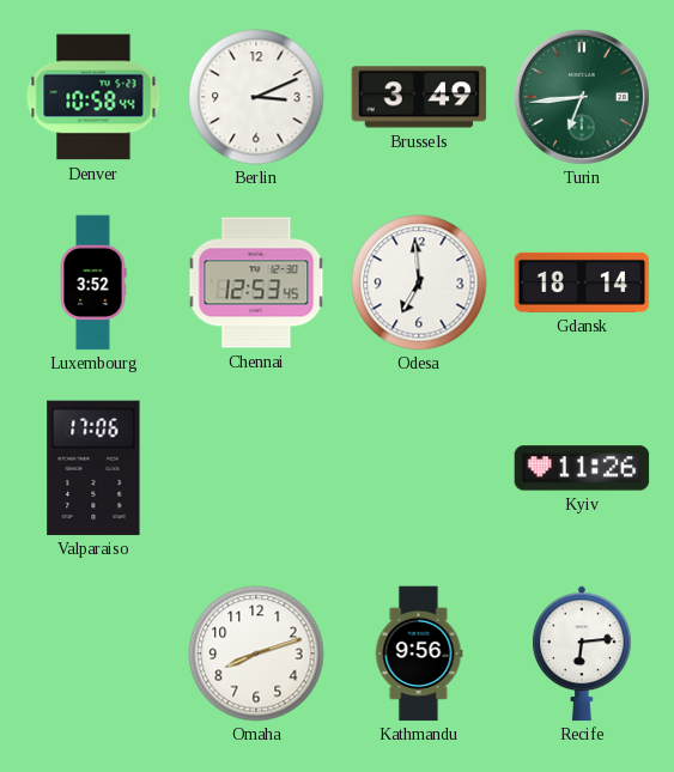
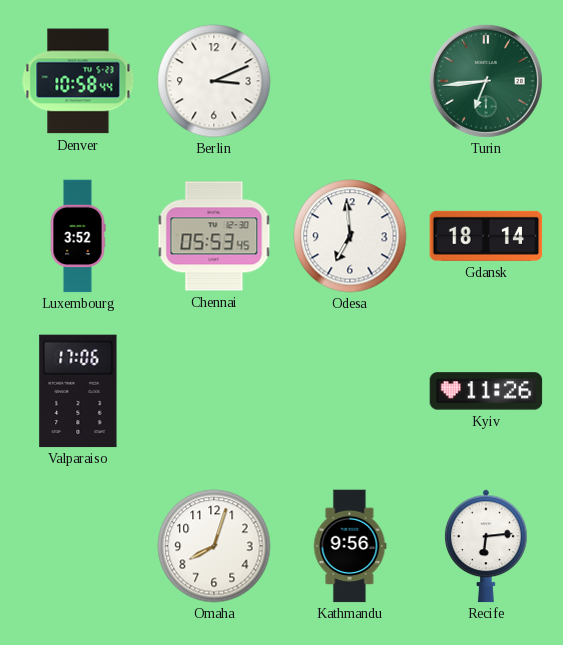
Brussels: 3:49 -> none
Chennai: 12:53 -> 05:53
Omaha: 8:12 -> 8:03
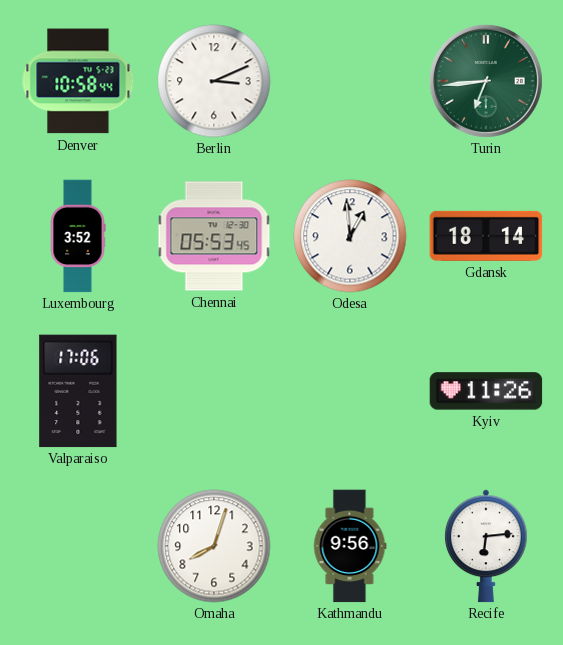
Odesa: 6:59 -> 12:59
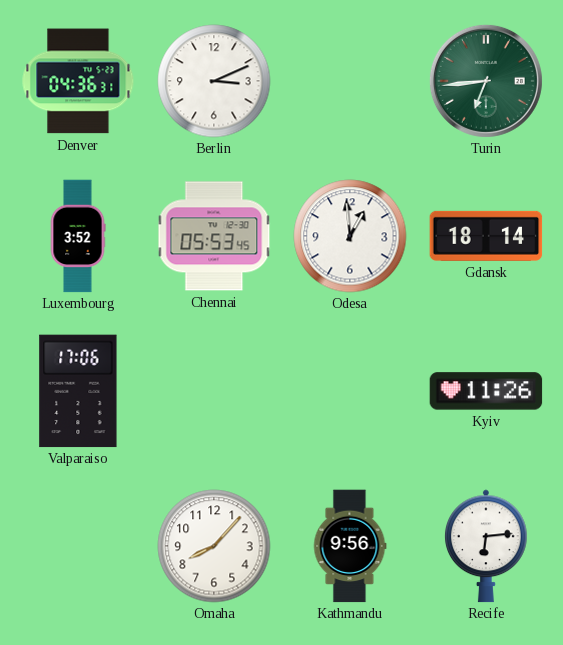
Denver: 10:58 -> 04:36
Omaha: 8:03 -> 8:07
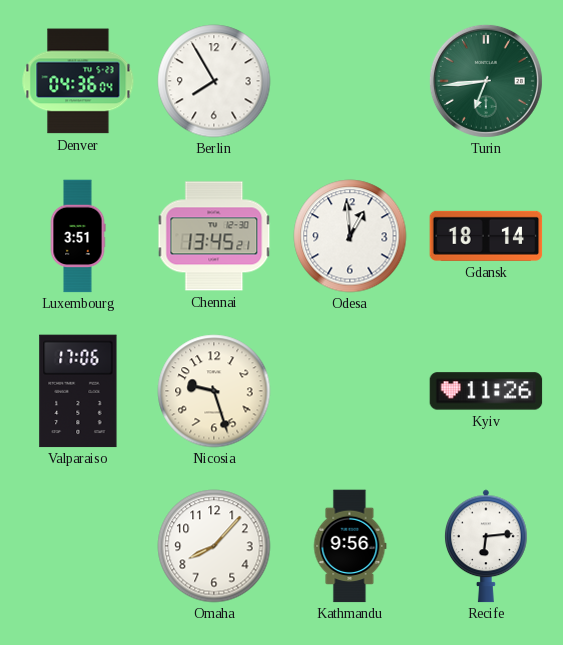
Denver: 04:36:31 -> 04:36:04
Berlin: 3:11 -> 7:55
Luxembourg: 3:52 -> 3:51
Chennai: 05:53 -> 13:45
Nicosia: none -> 9:27
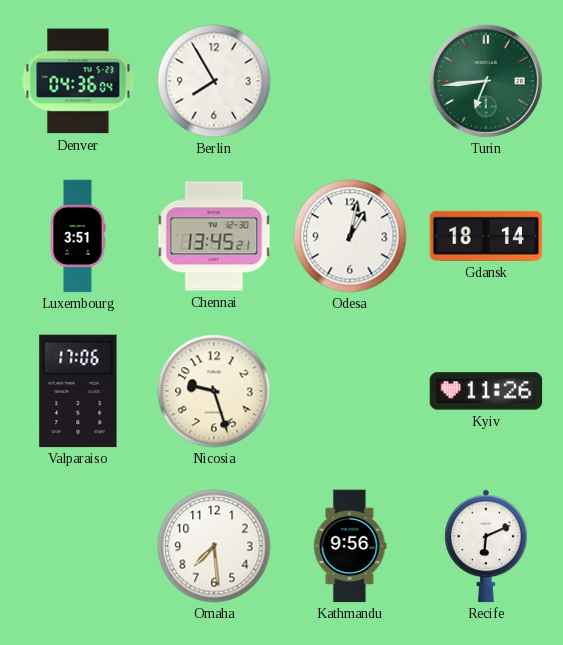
Odesa: 12:59 -> 1:02
Omaha: 8:07 -> 7:29
Recife: 6:14 -> 6:11
